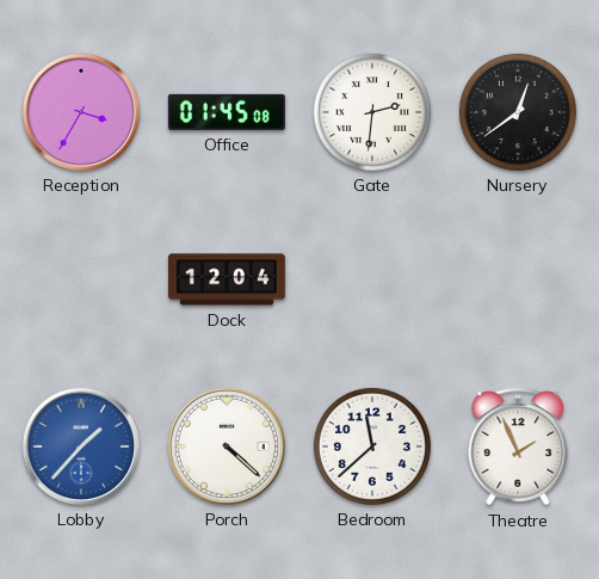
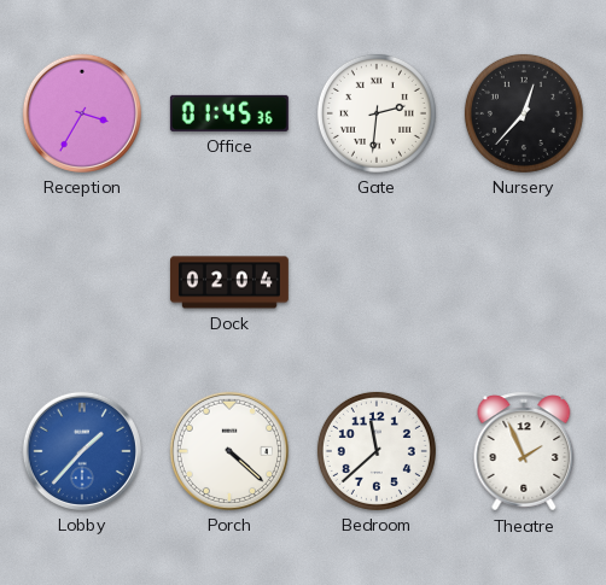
Office: 01:45:08 -> 01:45:36
Nursery: 12:39 -> 12:37
Dock: 12:04 -> 02:04
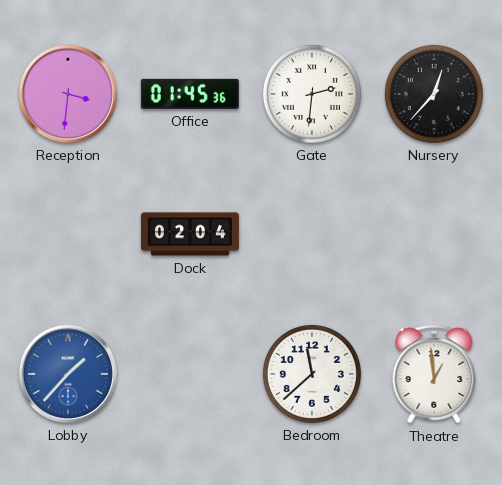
Reception: 3:35 -> 3:31
Porch: 4:22 -> none
Theatre: 1:56 -> 12:59
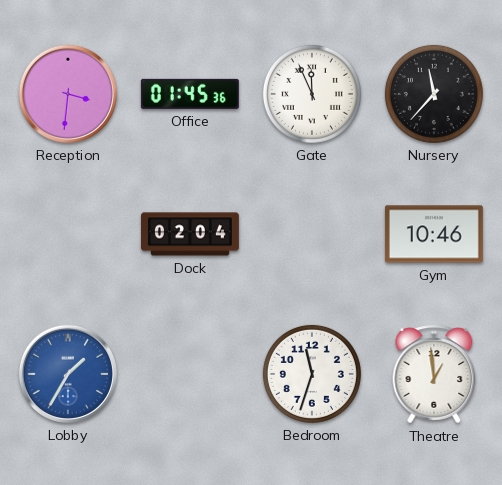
Gate: 2:31 -> 11:56
Nursery: 12:37 -> 11:37
Gym: none -> 10:46
Lobby: 1:37 -> 1:35
Bedroom: 11:38 -> 11:33
